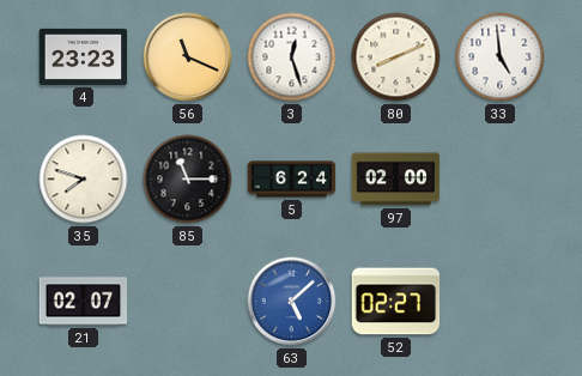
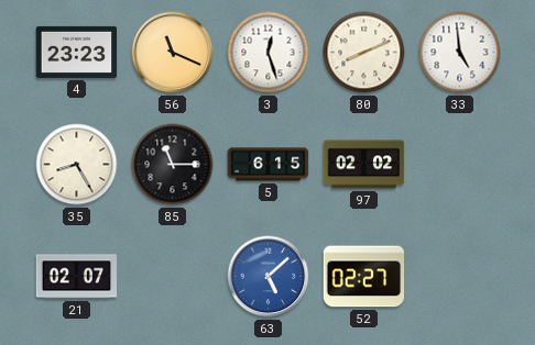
35: 7:48 -> 8:25
5: 6:24 -> 6:15
97: 02:00 -> 02:02
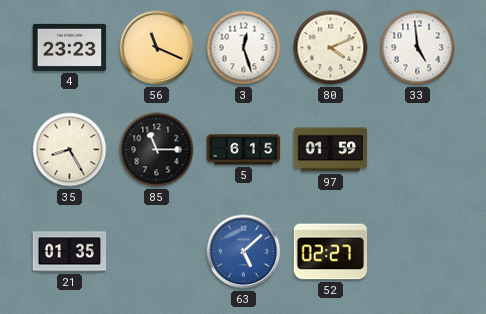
80: 8:11 -> 4:11
97: 02:02 -> 01:59
21: 02:07 -> 01:35
